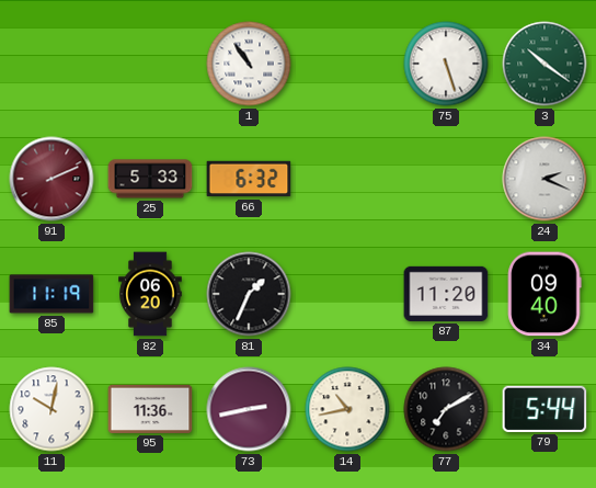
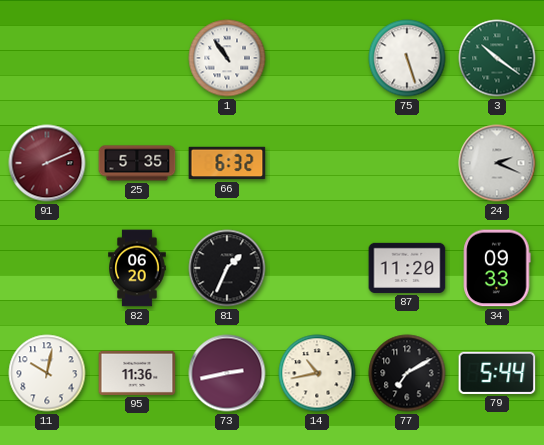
25: 5:33 -> 5:35
85: 11:19 -> none
34: 09:40 -> 09:33
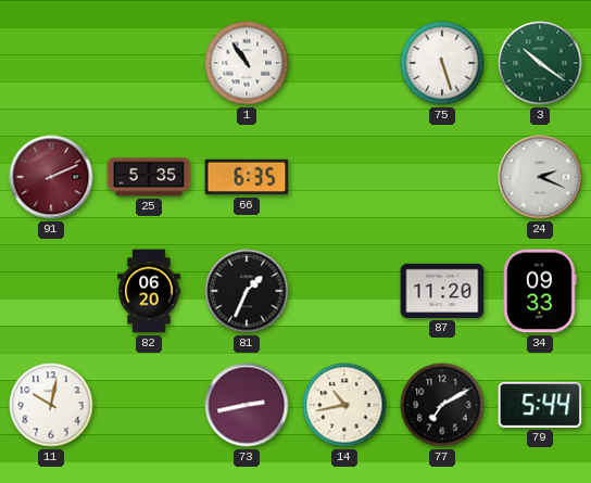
66: 6:32 -> 6:35
95: 11:36 -> none
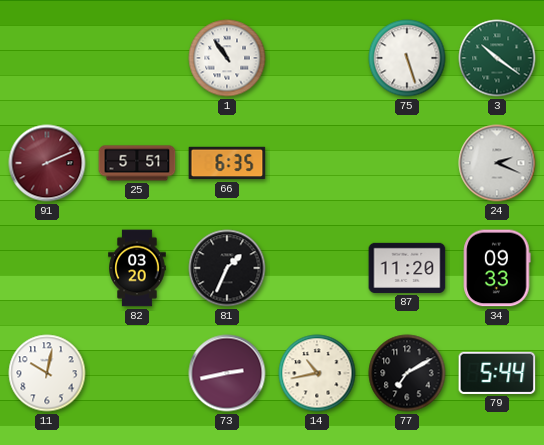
25: 5:35 -> 5:51
82: 06:20 -> 03:20
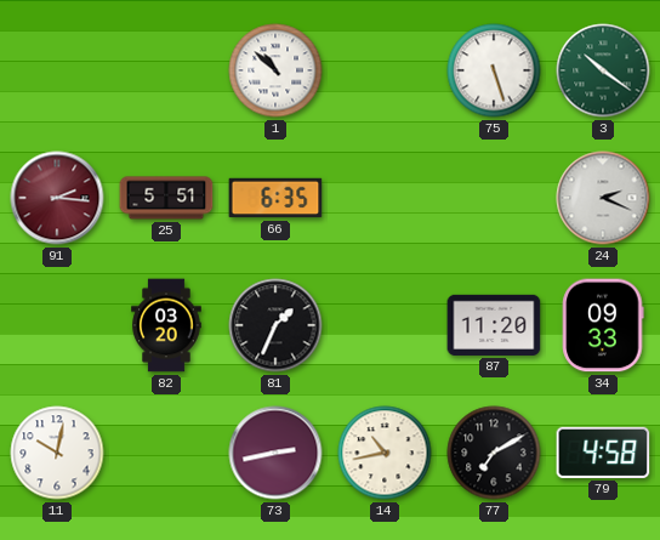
1: 10:54 -> 10:52
91: 2:11 -> 2:16
79: 5:44 -> 4:58
